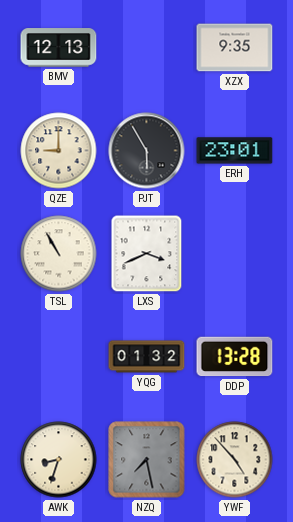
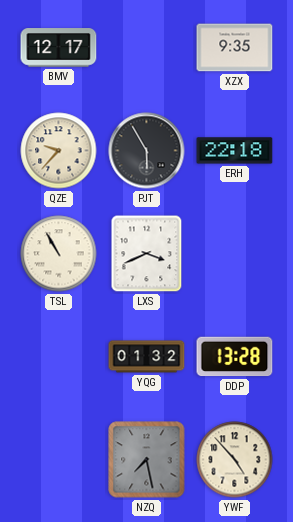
BMV: 12:13 -> 12:17
QZE: 9:00 -> 9:37
ERH: 23:01 -> 22:18
AWK: 8:33 -> none
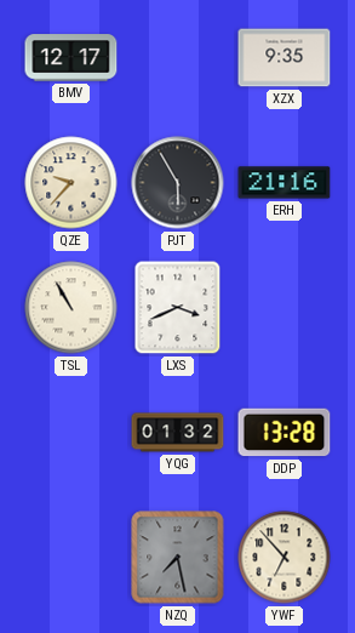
ERH: 22:18 -> 21:16
YWF: 4:53 -> 6:53
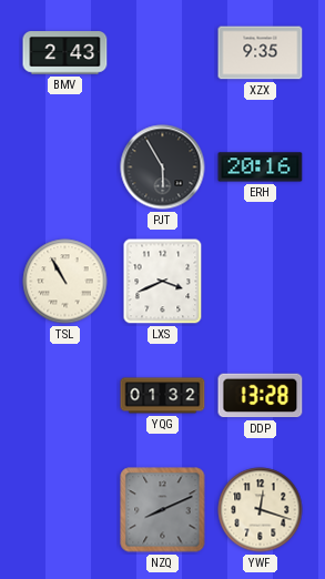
BMV: 12:17 -> 2:43
QZE: 9:37 -> none
ERH: 21:16 -> 20:16
NZQ: 7:28 -> 8:11
YWF: 6:53 -> 12:18
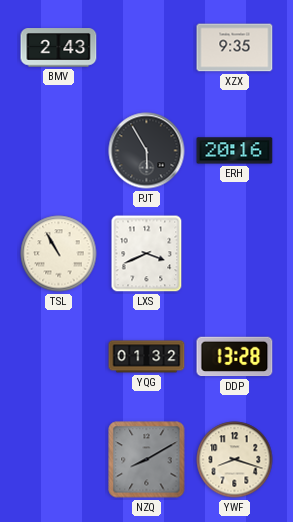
NZQ: 8:11 -> 8:10
YWF: 12:18 -> 8:18
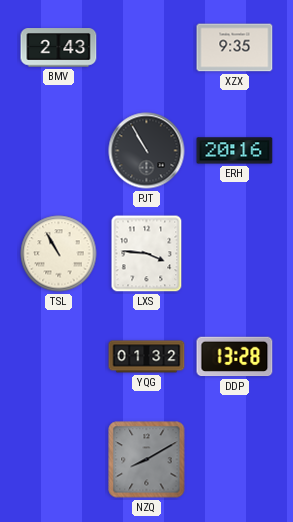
PJT: 5:55 -> 10:55
LXS: 3:41 -> 3:46
YWF: 8:18 -> none
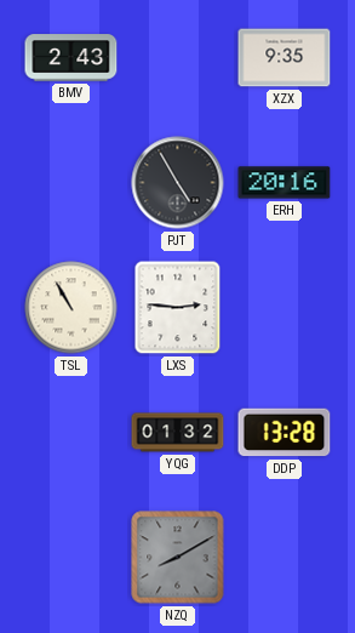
PJT: 10:55 -> 4:55
LXS: 3:46 -> 2:46
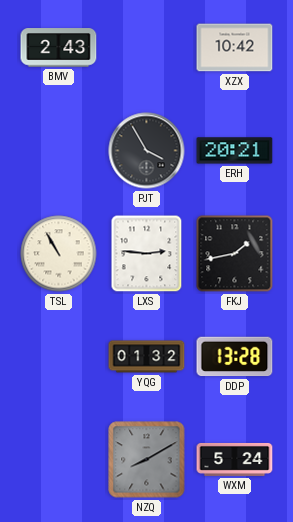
XZX: 9:35 -> 10:42
PJT: 4:55 -> 3:55
ERH: 20:16 -> 20:21
FKJ: none -> 1:43
WXM: none -> 5:24
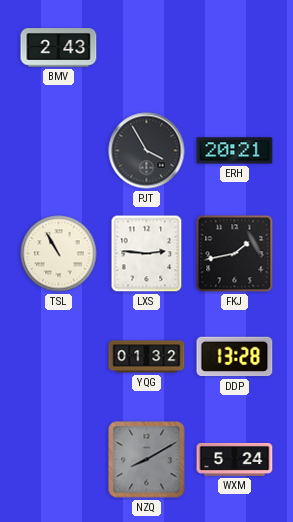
XZX: 10:42 -> none
